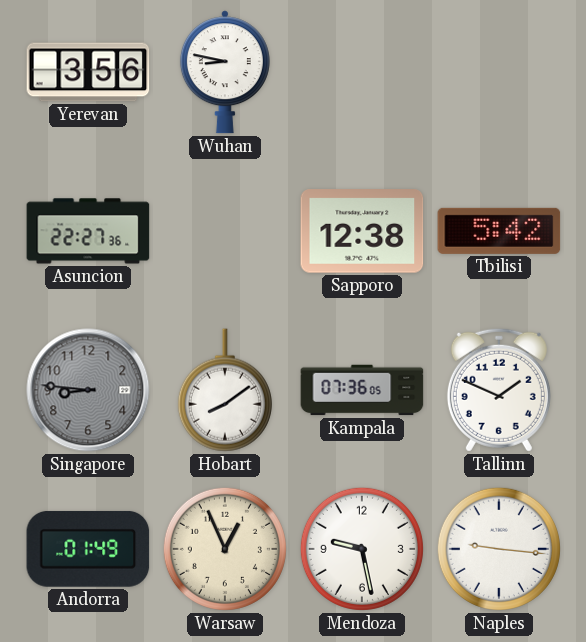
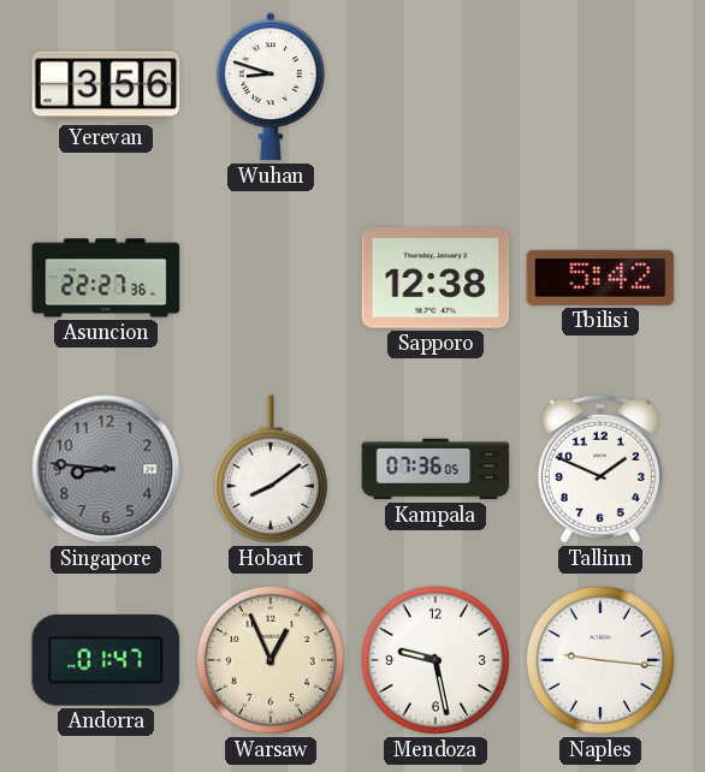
Wuhan: 8:47 -> 8:48
Andorra: 01:49 -> 01:47
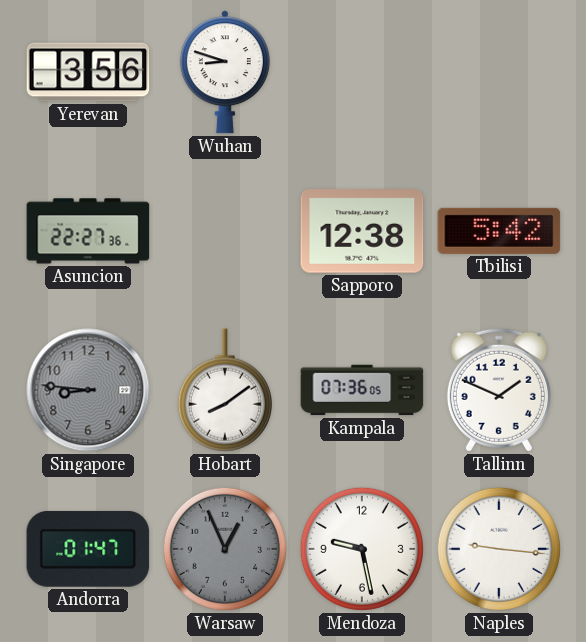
Warsaw dial: cream -> grey
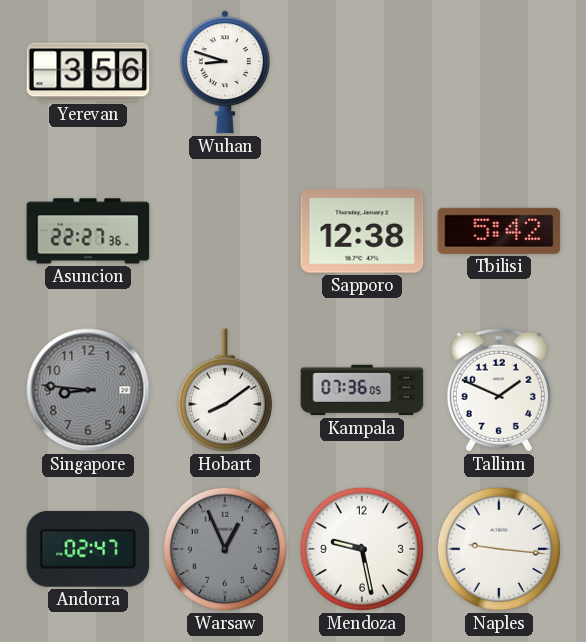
Andorra: 01:47 -> 02:47
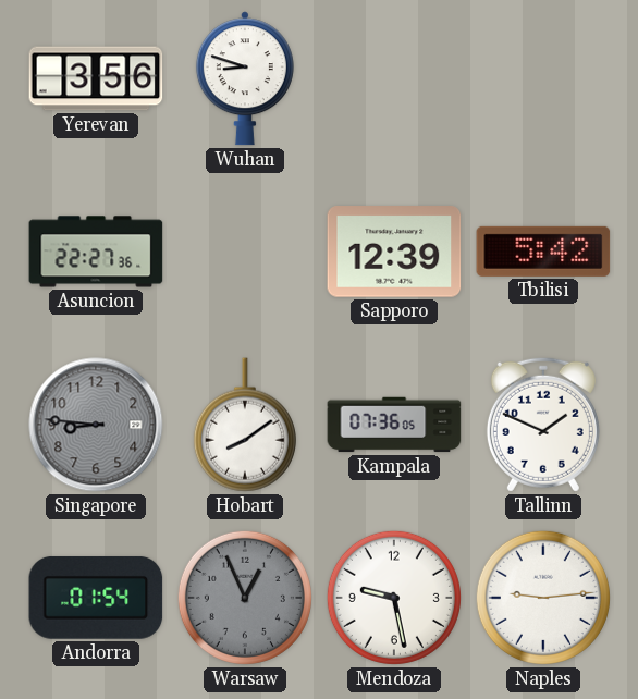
Sapporo: 12:38 -> 12:39
Andorra: 02:47 -> 01:54
Naples: 9:16 -> 9:14
